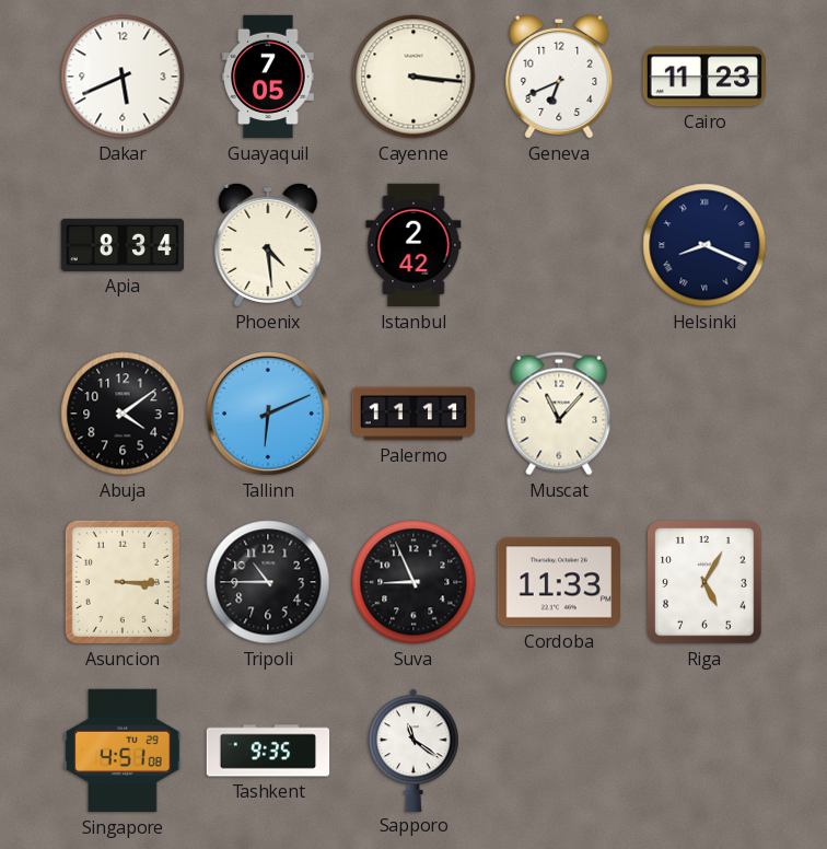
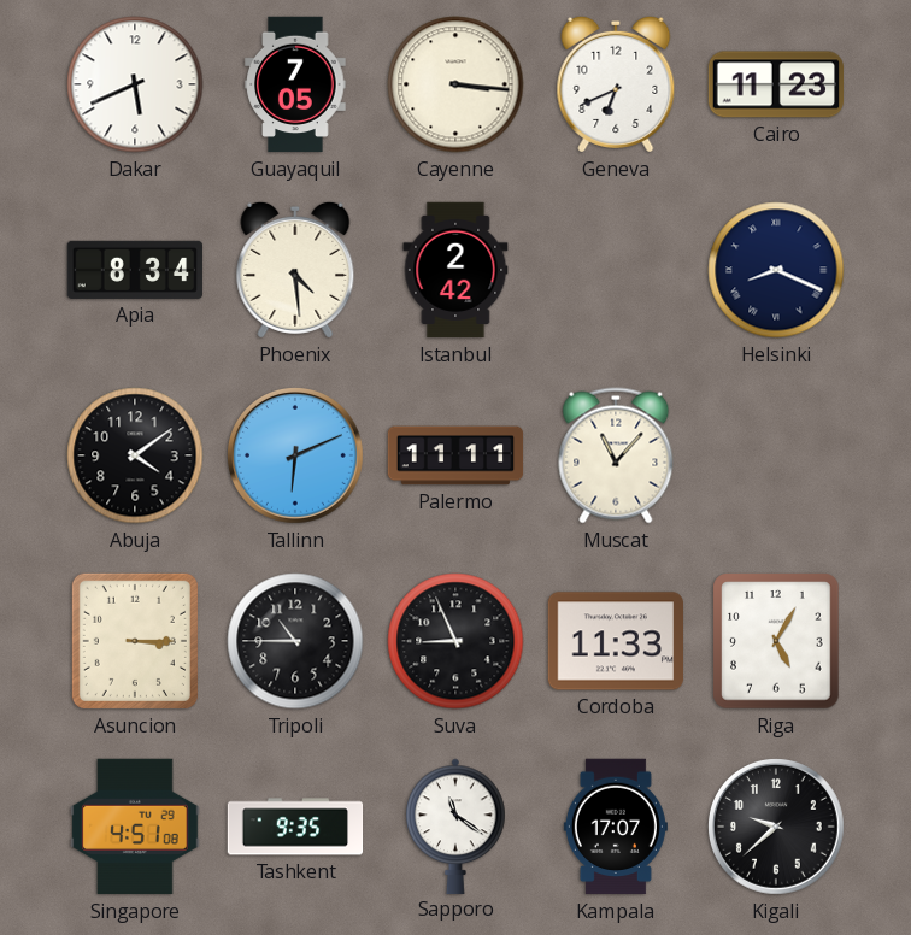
Kampala: none -> 17:07
Kigali: none -> 9:38
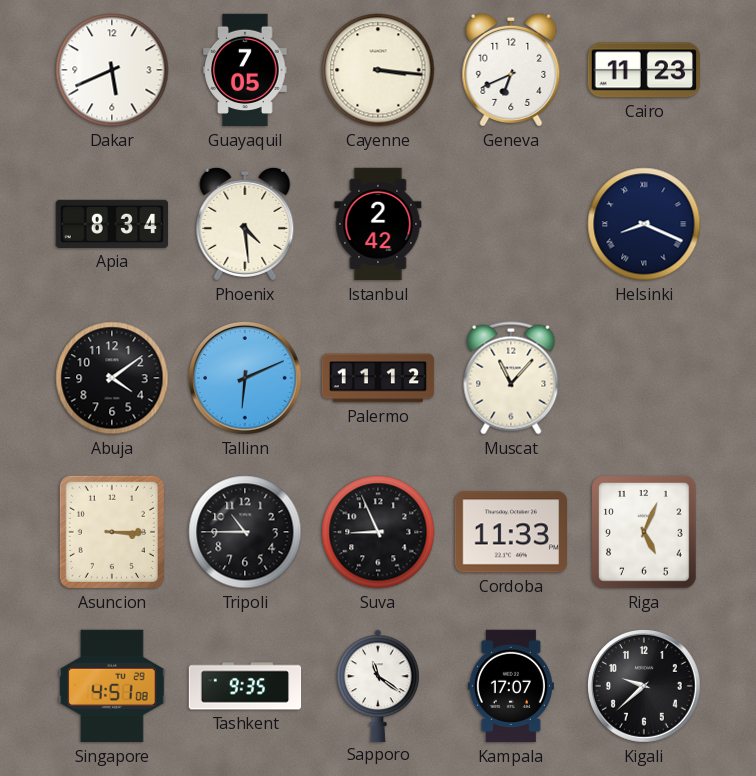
Palermo: 11:11 -> 11:12
Riga: 5:05 -> 5:04
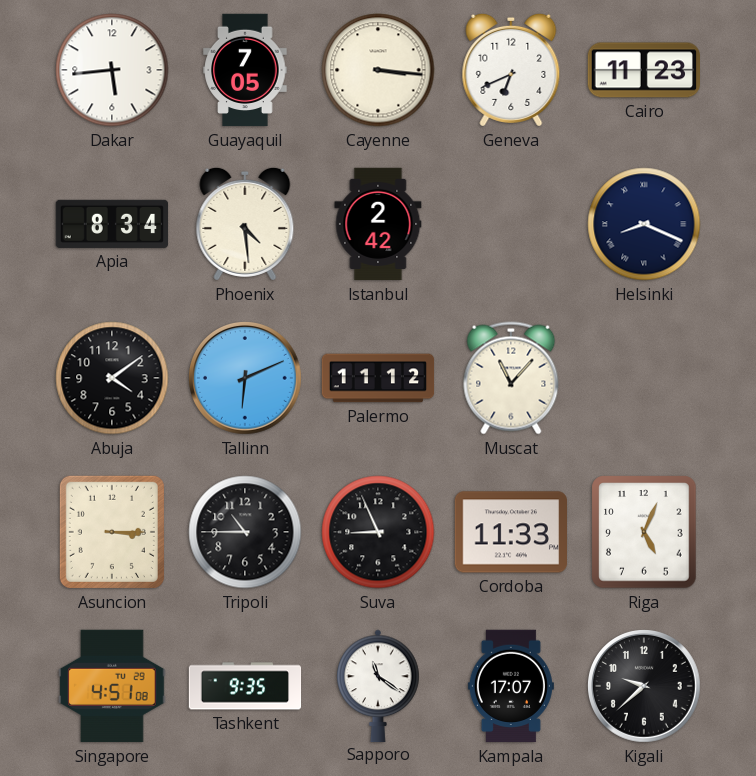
Dakar: 5:41 -> 5:44
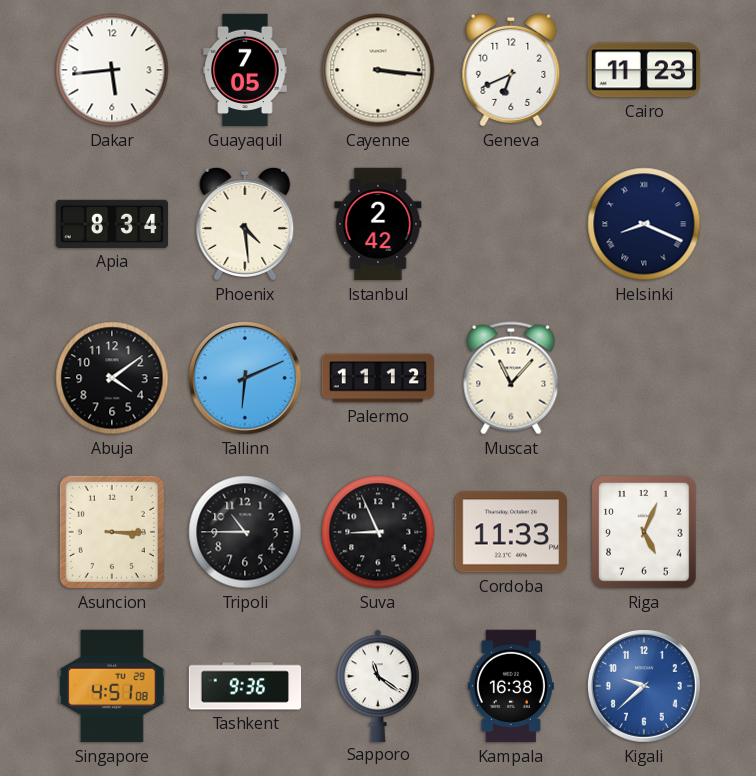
Tashkent: 9:35 -> 9:36
Kampala: 17:07 -> 16:38
Kigali dial: black -> blue
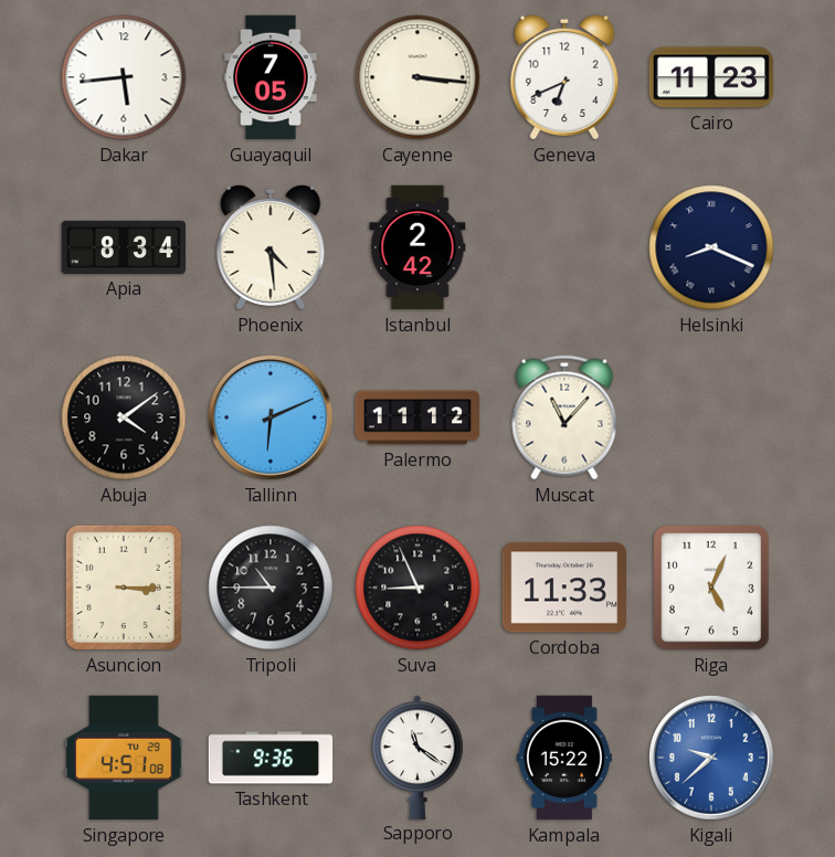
Kampala: 16:38 -> 15:22
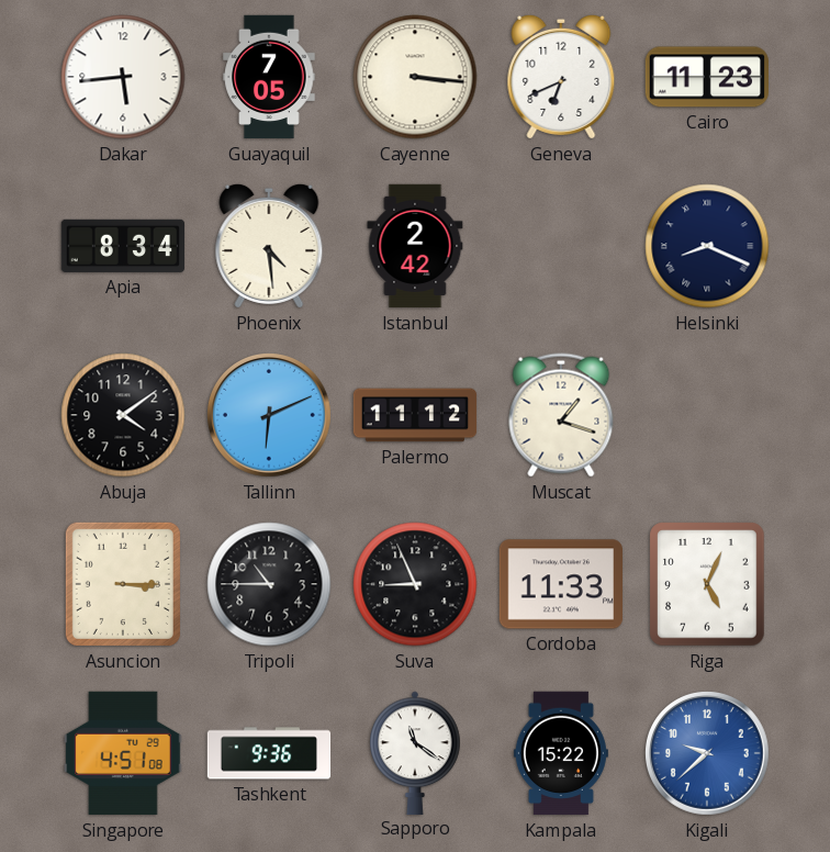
Muscat: 11:07 -> 1:18
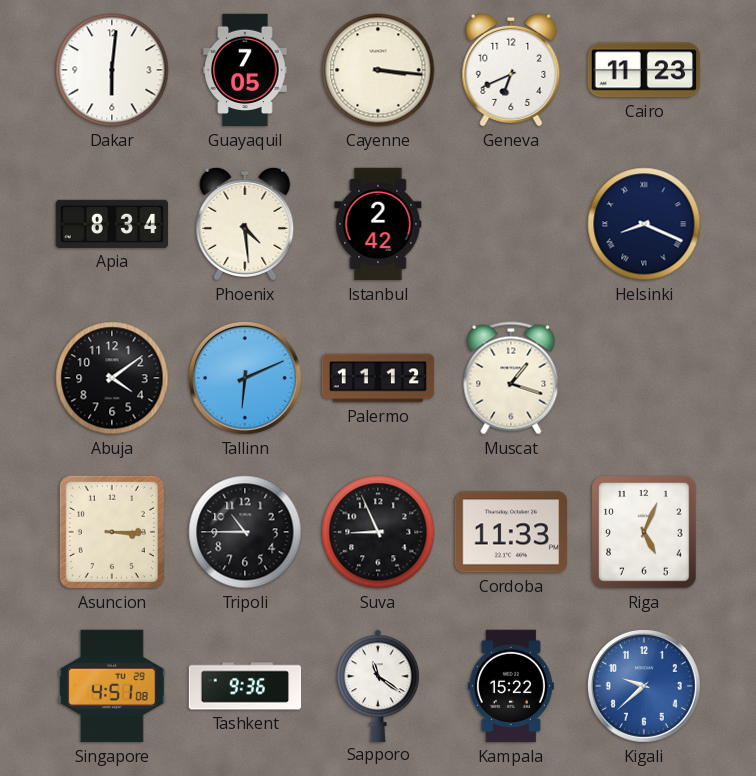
Dakar: 5:44 -> 6:01
